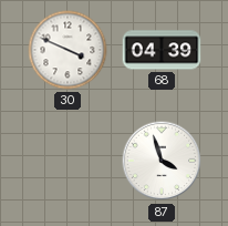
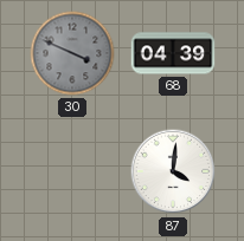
30 dial: white -> grey
87: 3:57 -> 4:01
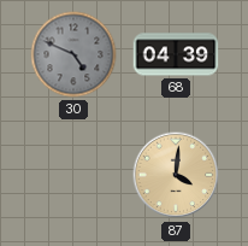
30: 3:49 -> 4:49
87 dial: white -> champagne
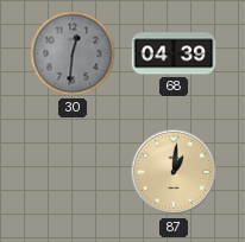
30: 4:49 -> 12:31
87: 4:01 -> 1:01
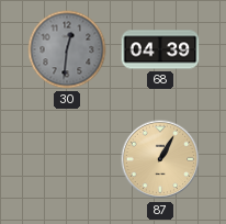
87: 1:01 -> 1:05
